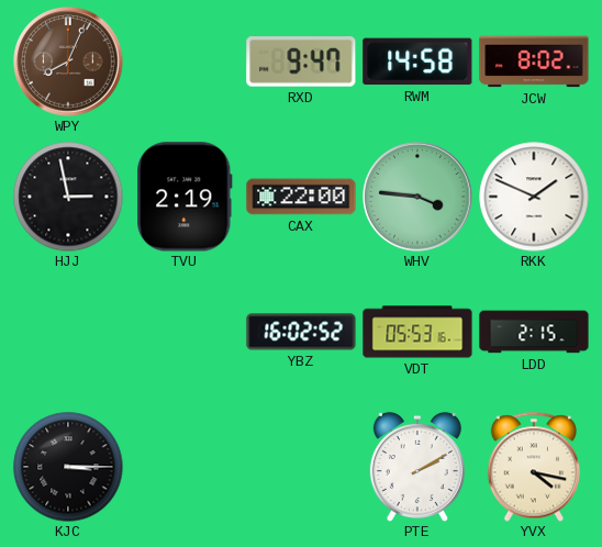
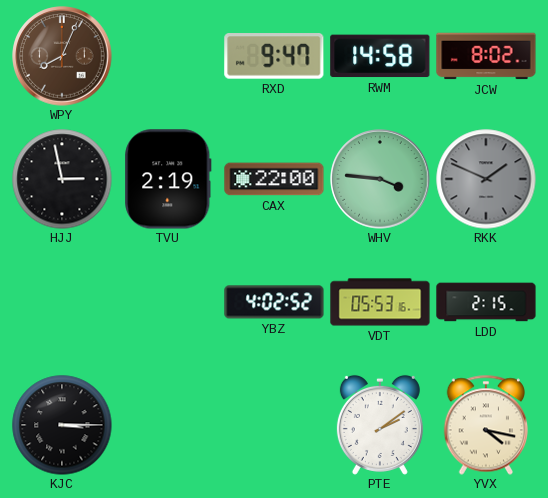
RKK dial: white -> grey
YBZ: 16:02 -> 4:02
PTE: 2:10 -> 2:09
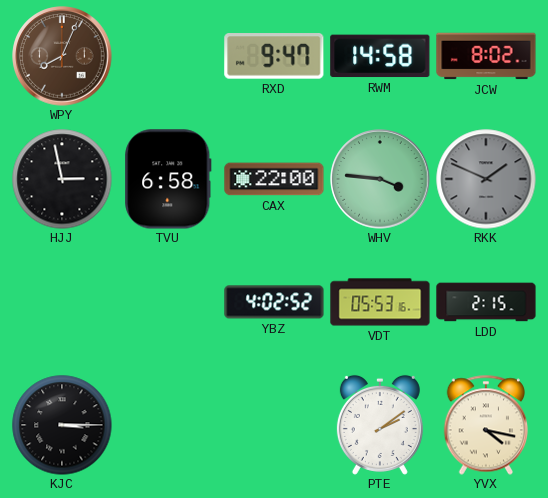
TVU: 2:19 -> 6:58
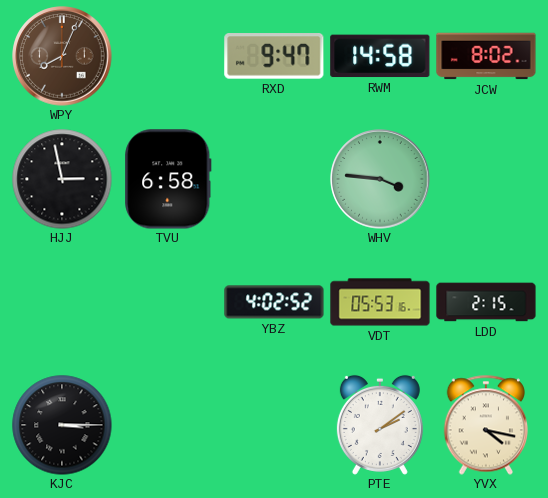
CAX: 22:00 -> none
RKK: 1:49 -> none
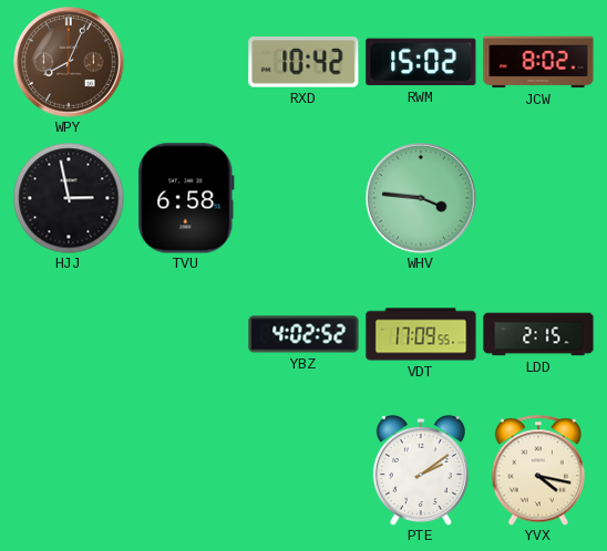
RXD: 9:47 -> 10:42
RWM: 14:58 -> 15:02
VDT: 05:53 -> 17:09
KJC: 3:15 -> none
